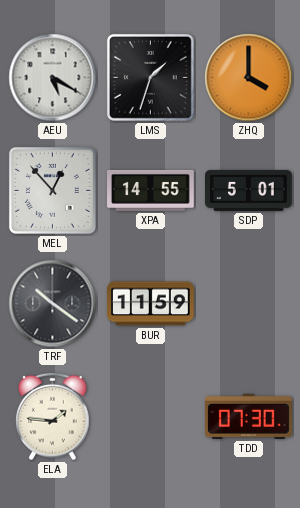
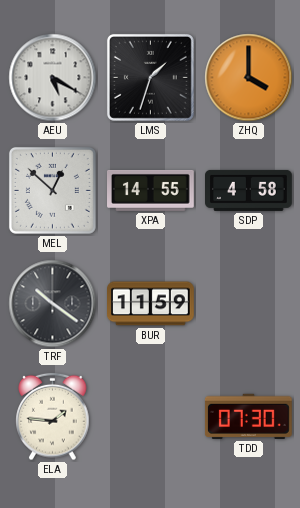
MEL: 12:53 -> 12:52
SDP: 5:01 -> 4:58
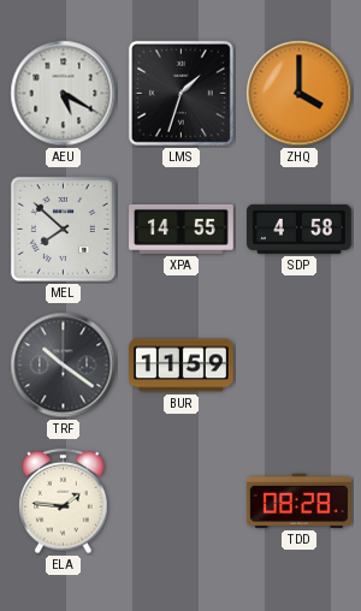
MEL: 12:52 -> 7:52
TDD: 07:30 -> 08:28
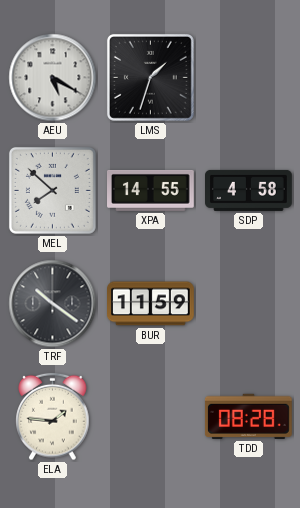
ZHQ: 4:00 -> none
